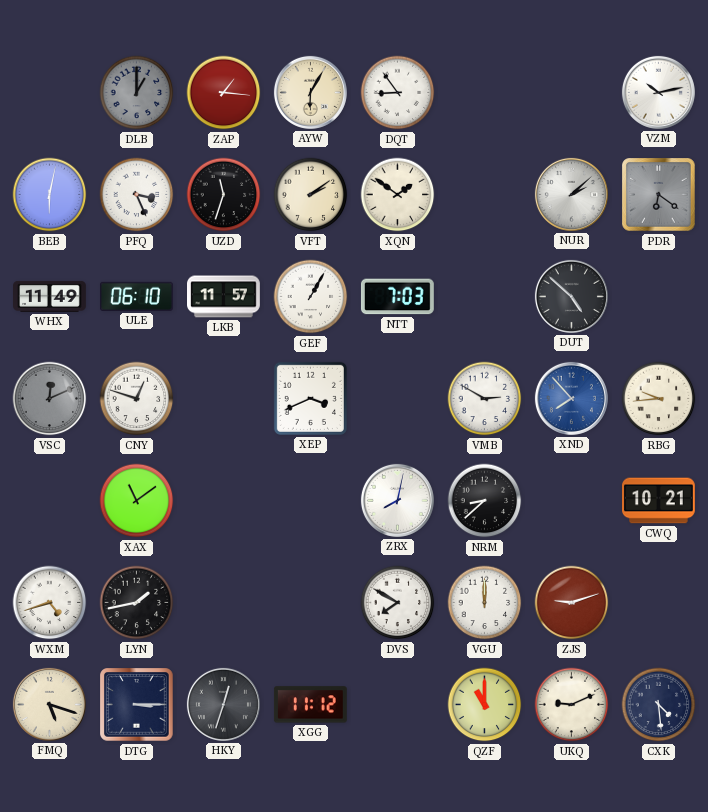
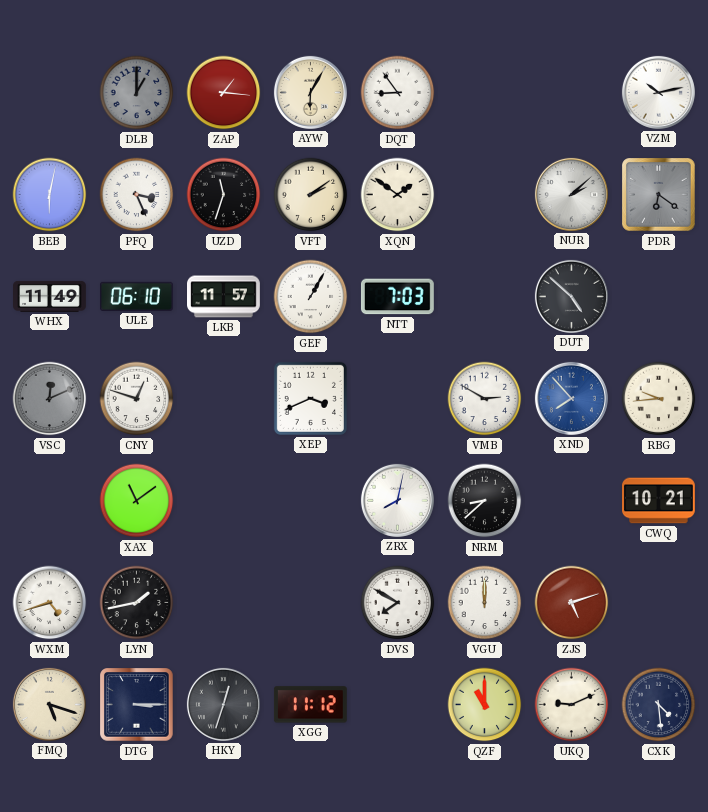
ZJS: 9:12 -> 5:12
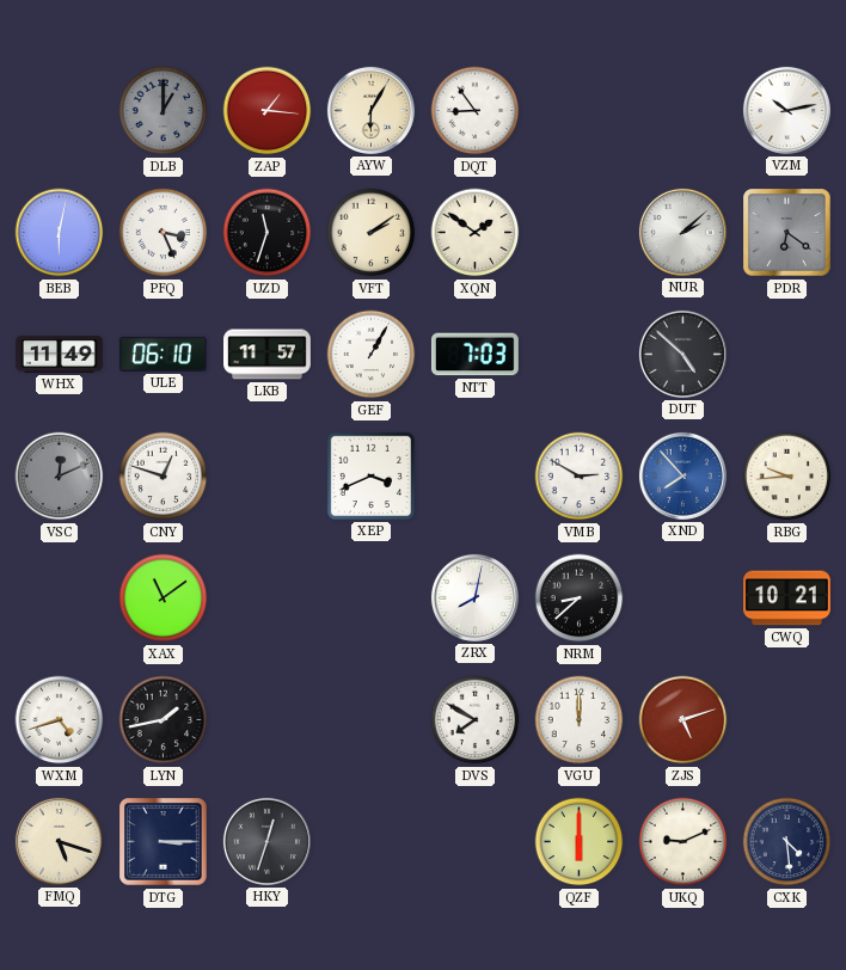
XGG: 11:12 -> none
QZF: 11:00 -> 6:00
